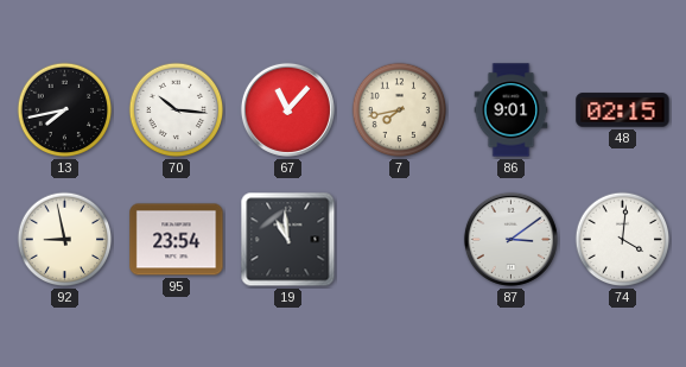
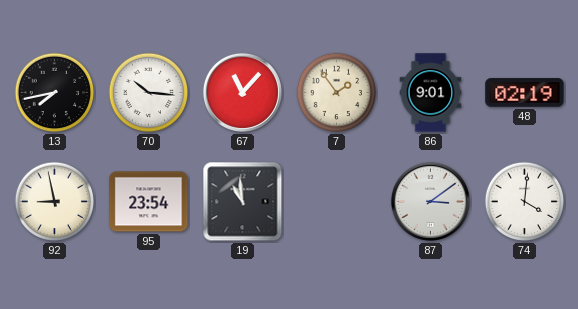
7: 7:43 -> 1:54
48: 02:15 -> 02:19
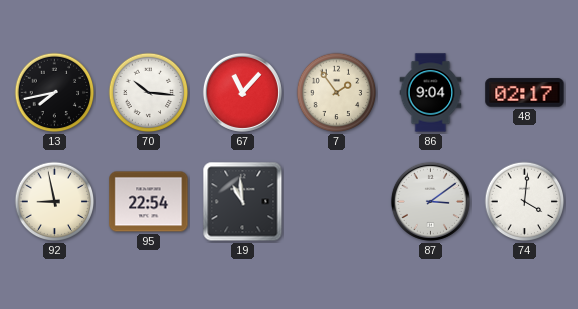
86: 9:01 -> 9:04
48: 02:19 -> 02:17
95: 23:54 -> 22:54
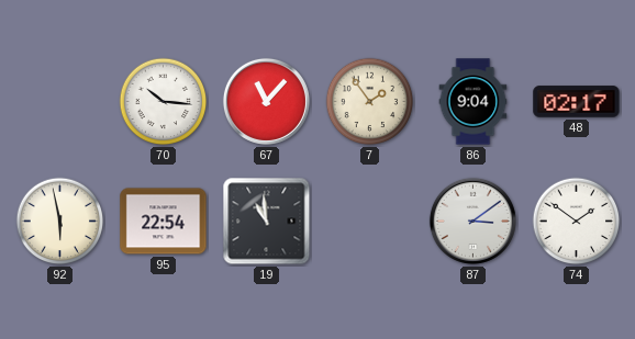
13: 7:43 -> none
92: 8:58 -> 5:58
74: 4:01 -> 1:51
